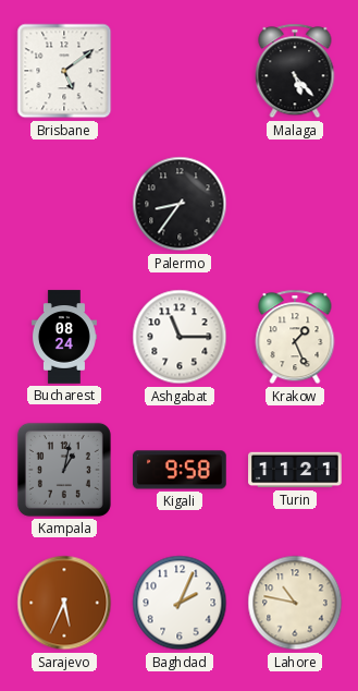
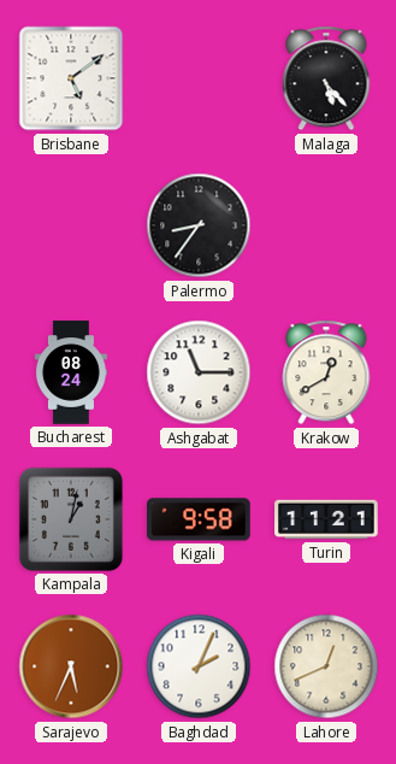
Krakow: 1:26 -> 12:40
Lahore: 10:47 -> 12:41
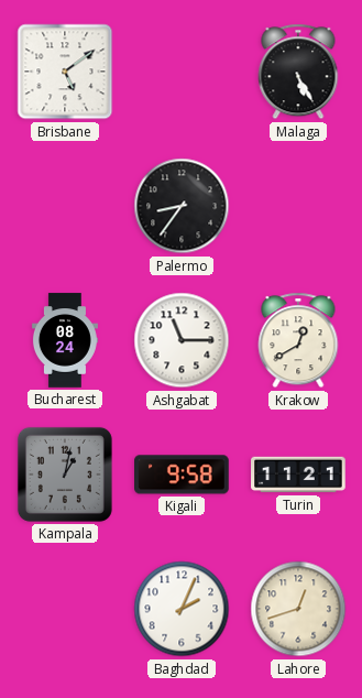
Malaga: 5:23 -> 5:25
Sarajevo: 5:34 -> none
Lahore: 12:41 -> 12:42
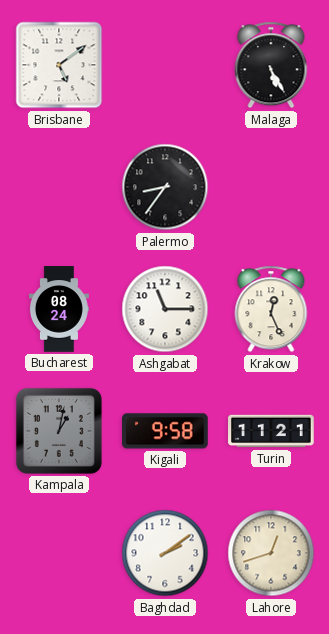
Krakow: 12:40 -> 12:26
Baghdad: 2:04 -> 2:09
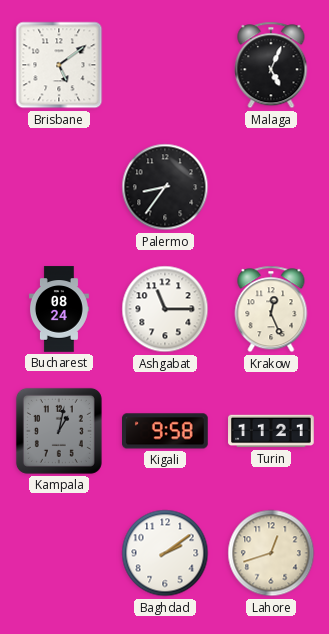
Malaga: 5:25 -> 5:04
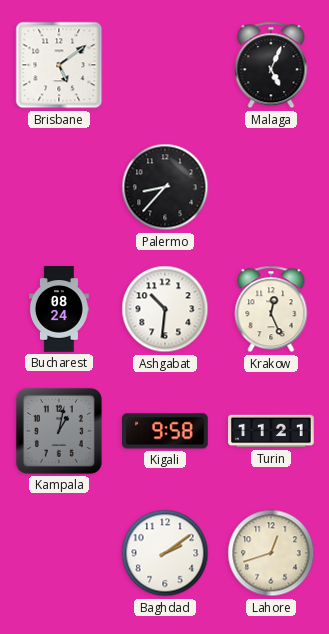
Palermo: 8:36 -> 8:37
Ashgabat: 11:15 -> 10:31
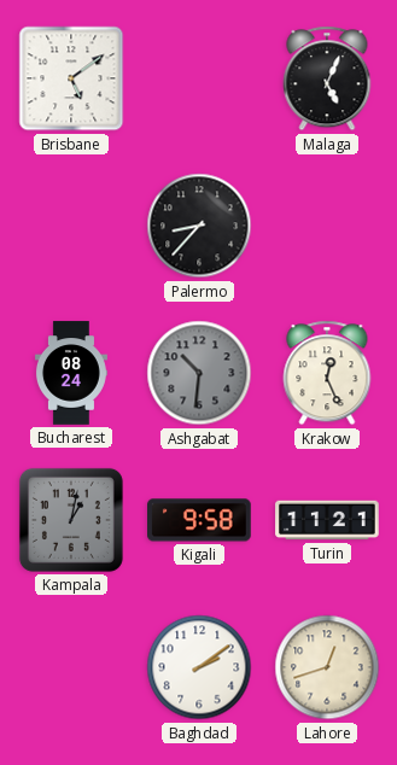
Ashgabat dial: white -> grey
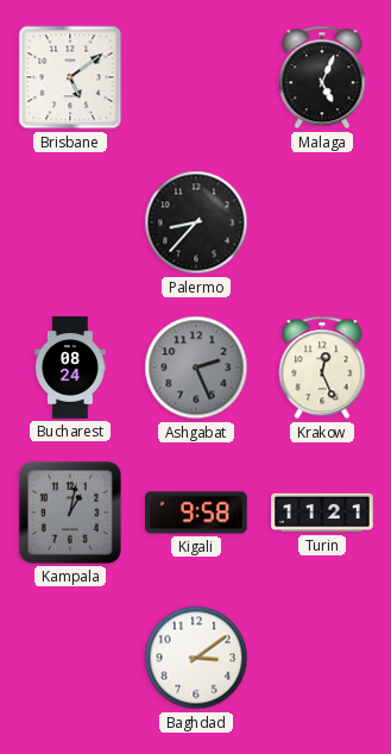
Ashgabat: 10:31 -> 2:26
Baghdad: 2:09 -> 3:09
Lahore: 12:42 -> none
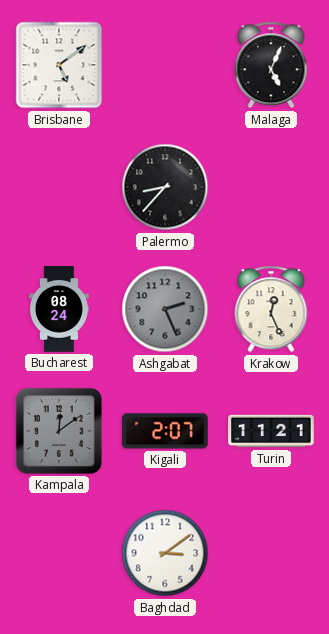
Kampala: 1:02 -> 12:09
Kigali: 9:58 -> 2:07
